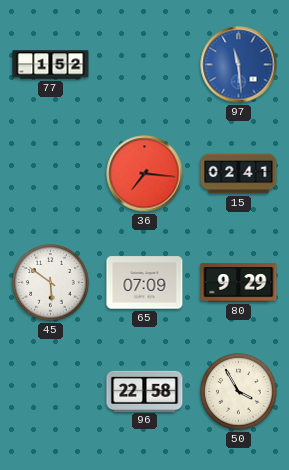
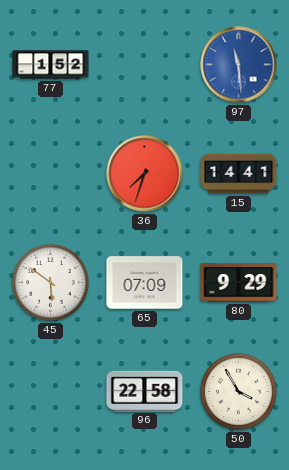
36: 7:16 -> 7:33
15: 02:41 -> 14:41
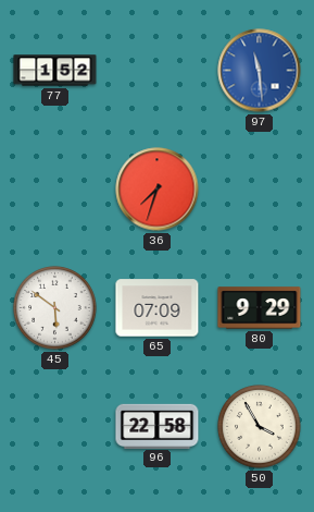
15: 14:41 -> none
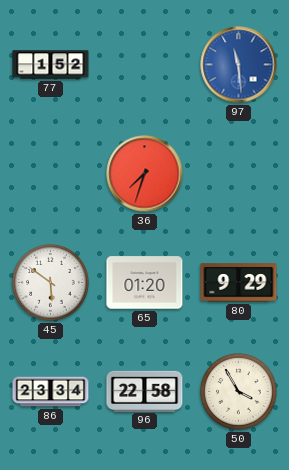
65: 07:09 -> 01:20
86: none -> 23:34
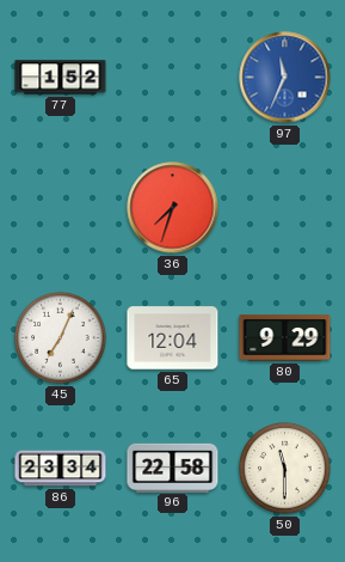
97: 11:29 -> 11:34
45: 5:51 -> 7:04
65: 01:20 -> 12:04
50: 3:55 -> 11:30
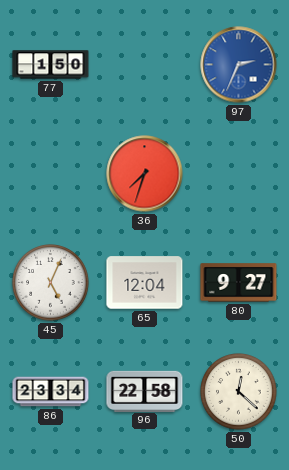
77: 1:52 -> 1:50
97: 11:34 -> 2:34
45: 7:04 -> 5:04
80: 9:29 -> 9:27
50: 11:30 -> 12:22
